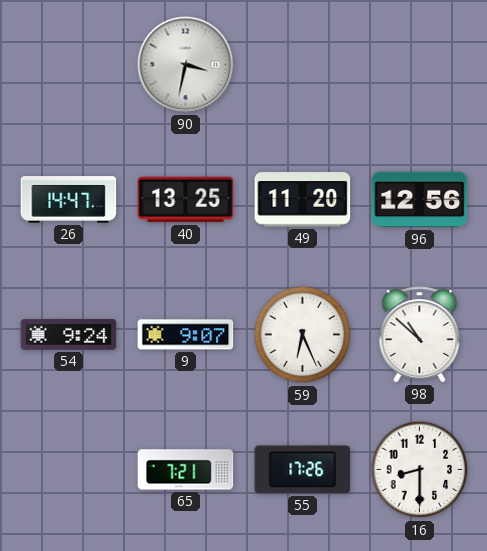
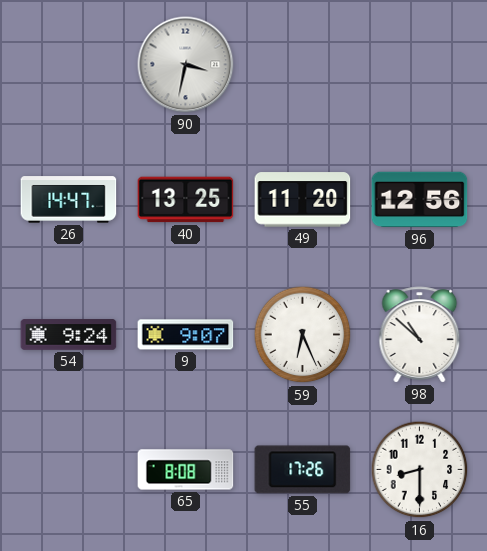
65: 7:21 -> 8:08
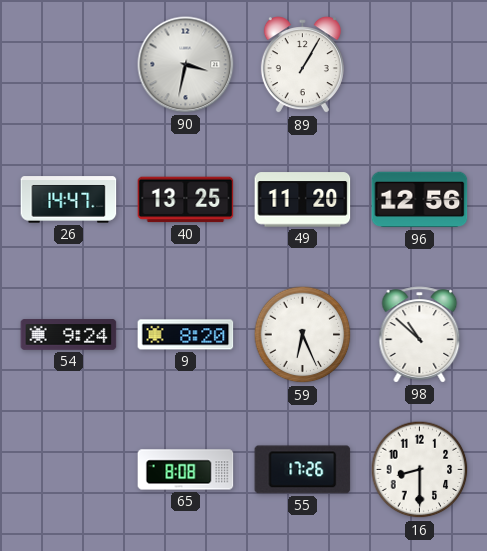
89: none -> 1:05
9: 9:07 -> 8:20
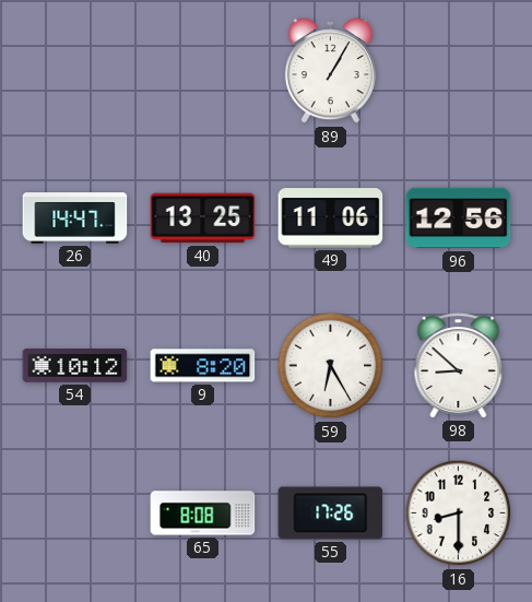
90: 3:32 -> none
49: 11:20 -> 11:06
54: 9:24 -> 10:12
59: 6:26 -> 6:25
98: 10:52 -> 8:52
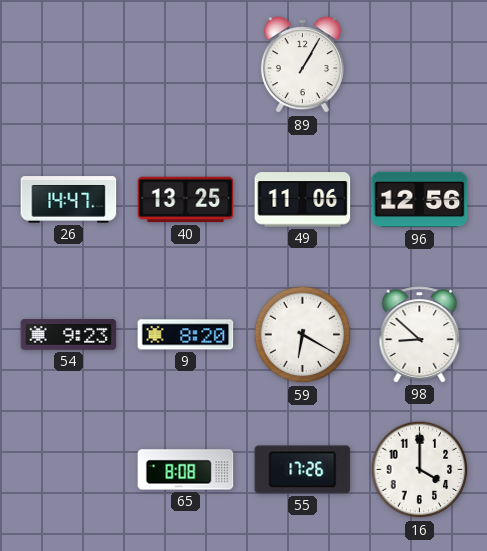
54: 10:12 -> 9:23
59: 6:25 -> 6:20
16: 8:30 -> 4:00
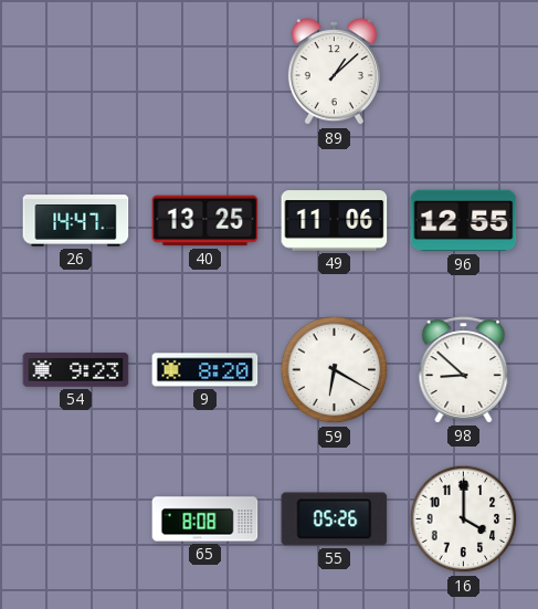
89: 1:05 -> 1:08
96: 12:56 -> 12:55
55: 17:26 -> 05:26
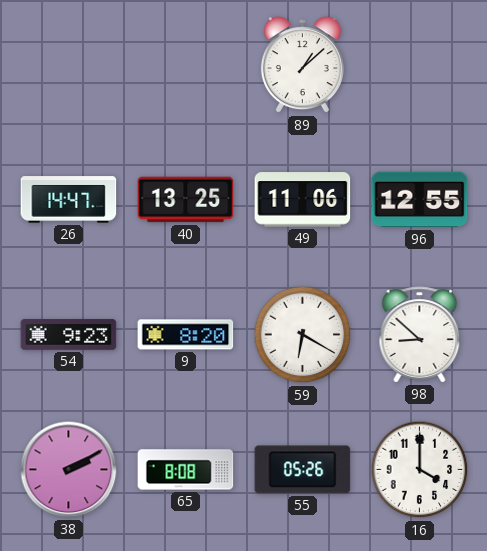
38: none -> 2:10
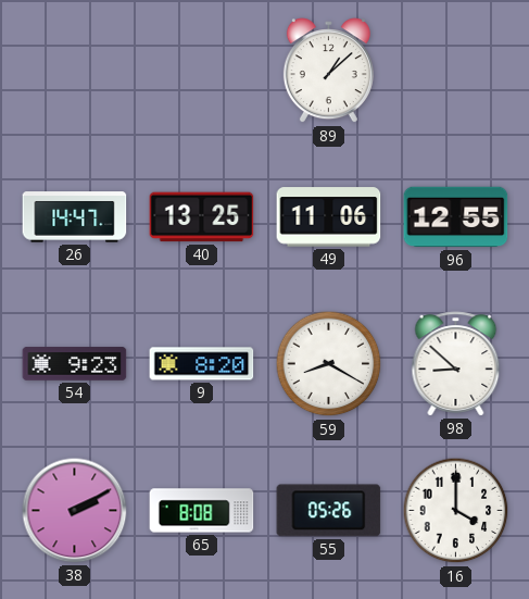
59: 6:20 -> 8:20
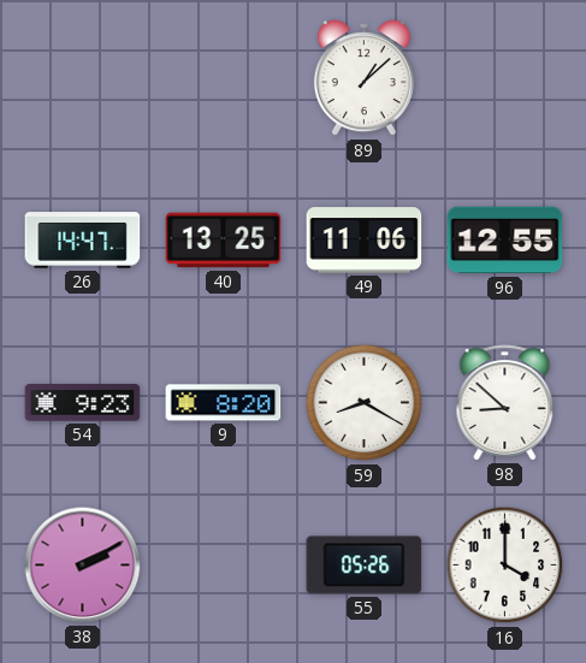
65: 8:08 -> none
